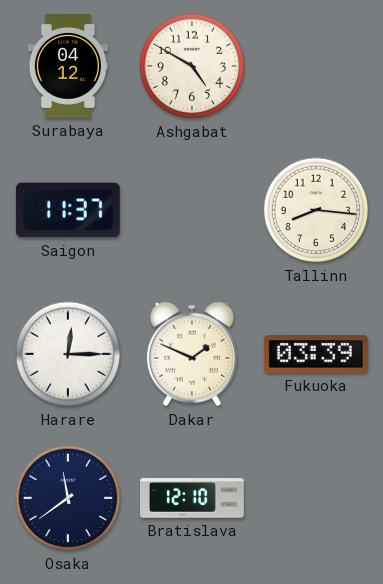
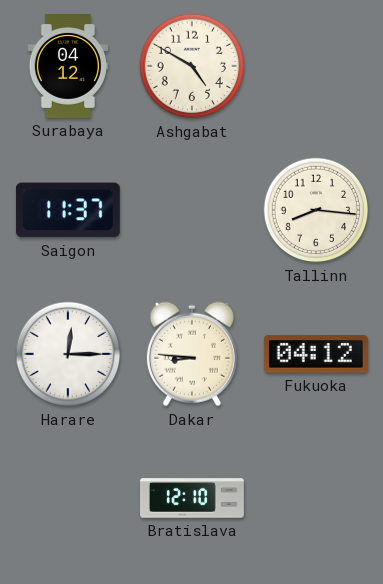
Dakar: 1:49 -> 8:46
Fukuoka: 03:39 -> 04:12
Osaka: 11:39 -> none
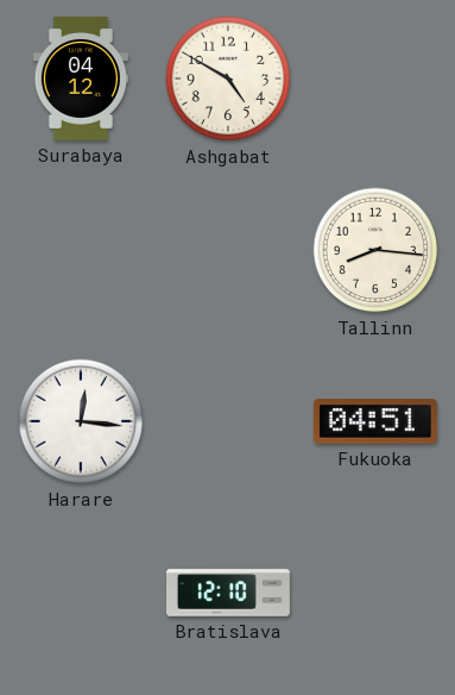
Saigon: 11:37 -> none
Harare: 12:15 -> 12:16
Dakar: 8:46 -> none
Fukuoka: 04:12 -> 04:51
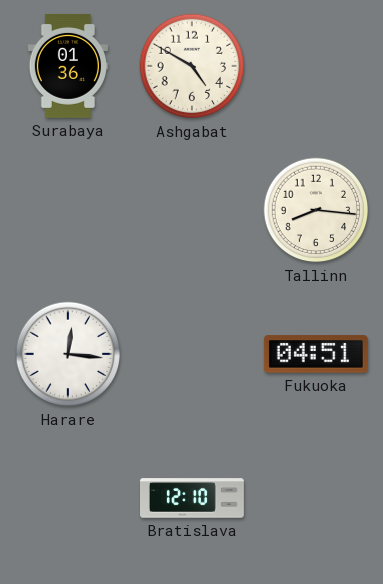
Surabaya: 04:12 -> 01:36
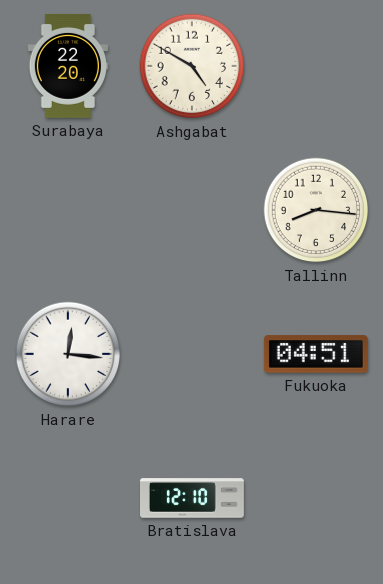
Surabaya: 01:36 -> 22:20
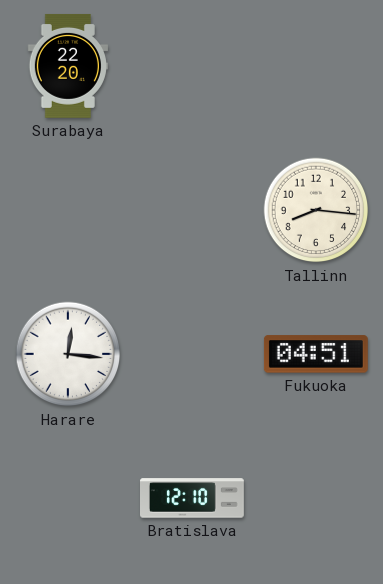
Ashgabat: 4:50 -> none
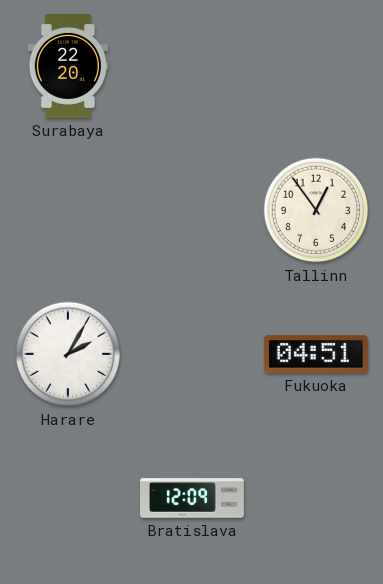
Tallinn: 8:16 -> 12:54
Harare: 12:16 -> 2:05
Bratislava: 12:10 -> 12:09
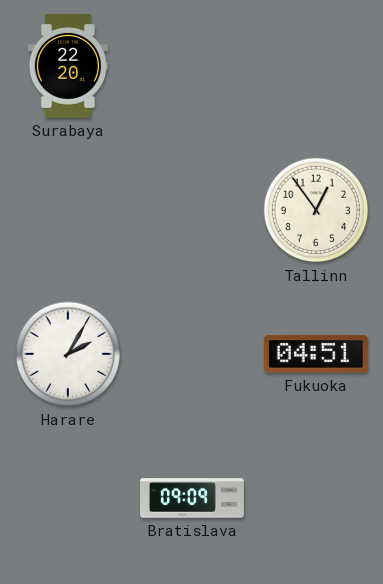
Bratislava: 12:09 -> 09:09
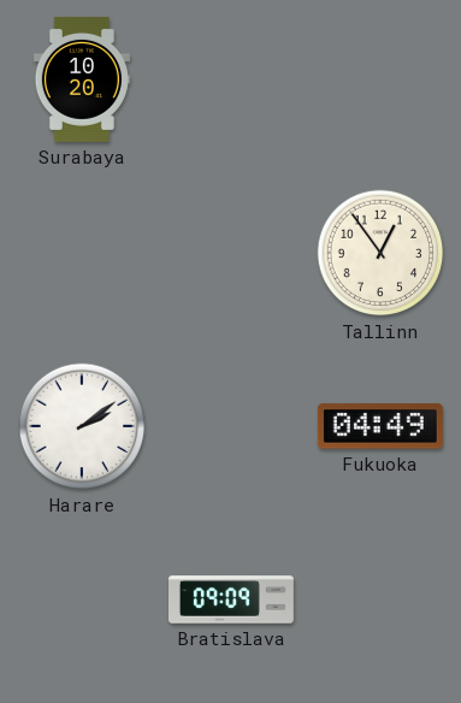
Surabaya: 22:20 -> 10:20
Harare: 2:05 -> 2:09
Fukuoka: 04:51 -> 04:49
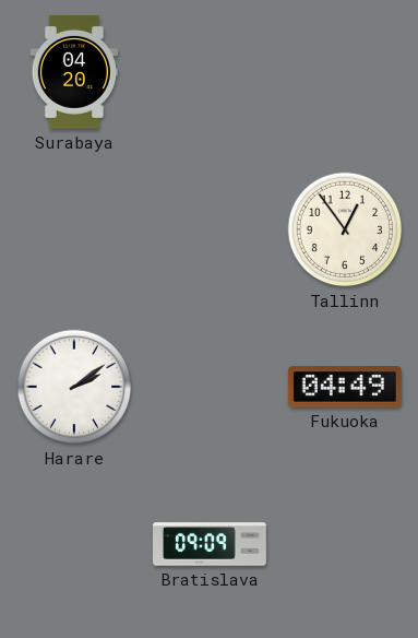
Surabaya: 10:20 -> 04:20
